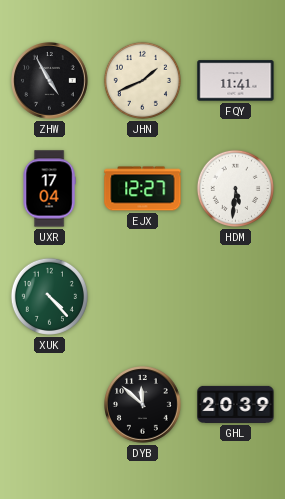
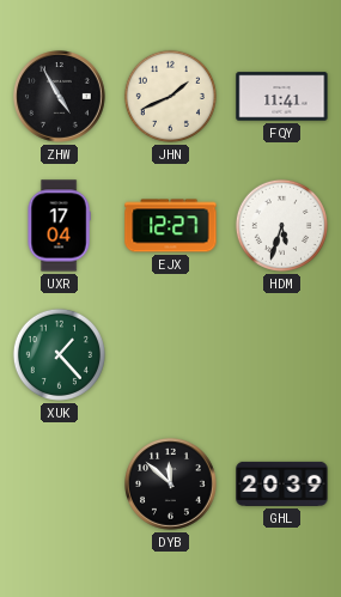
HDM: 5:31 -> 5:33
XUK: 4:23 -> 1:23
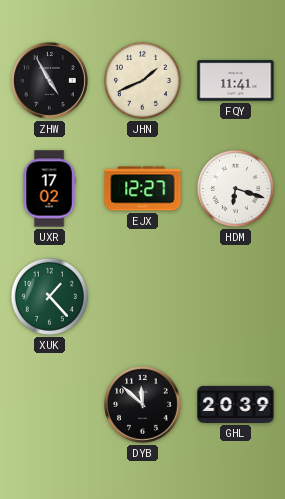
UXR: 17:04 -> 17:02
HDM: 5:33 -> 6:18
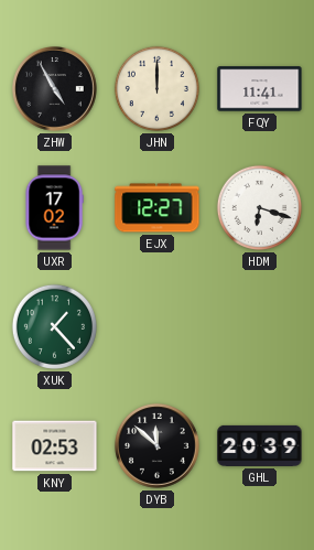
JHN: 1:41 -> 12:00
KNY: none -> 02:53
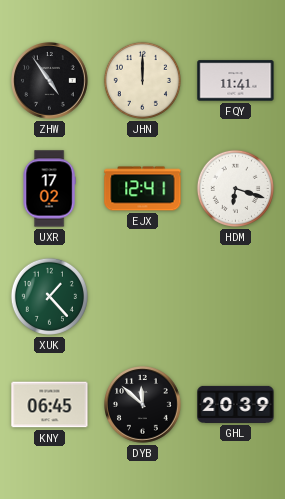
ZHW: 4:55 -> 4:54
EJX: 12:27 -> 12:41
KNY: 02:53 -> 06:45
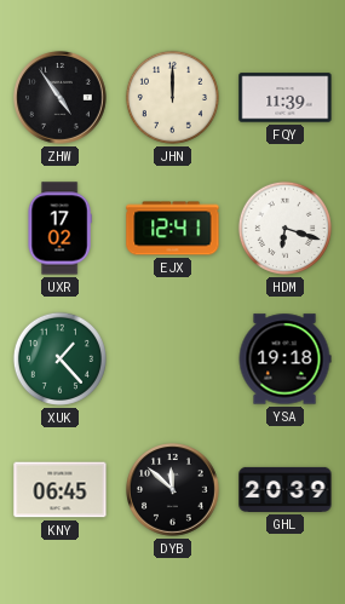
FQY: 11:41 -> 11:39
YSA: none -> 19:18
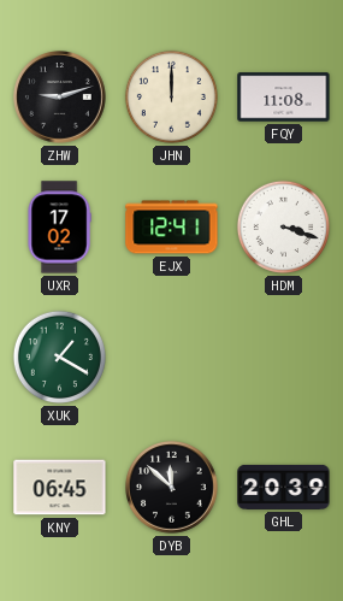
ZHW: 4:54 -> 9:12
FQY: 11:39 -> 11:08
HDM: 6:18 -> 3:18
XUK: 1:23 -> 1:20
YSA: 19:18 -> none
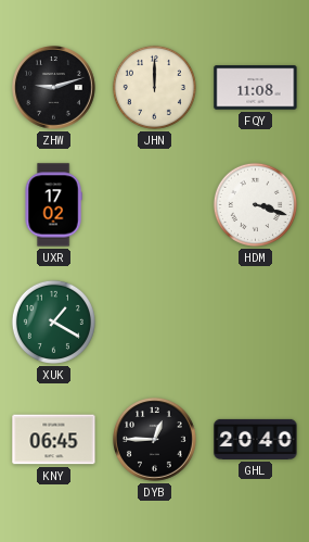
EJX: 12:41 -> none
DYB: 11:52 -> 12:45
GHL: 20:39 -> 20:40
